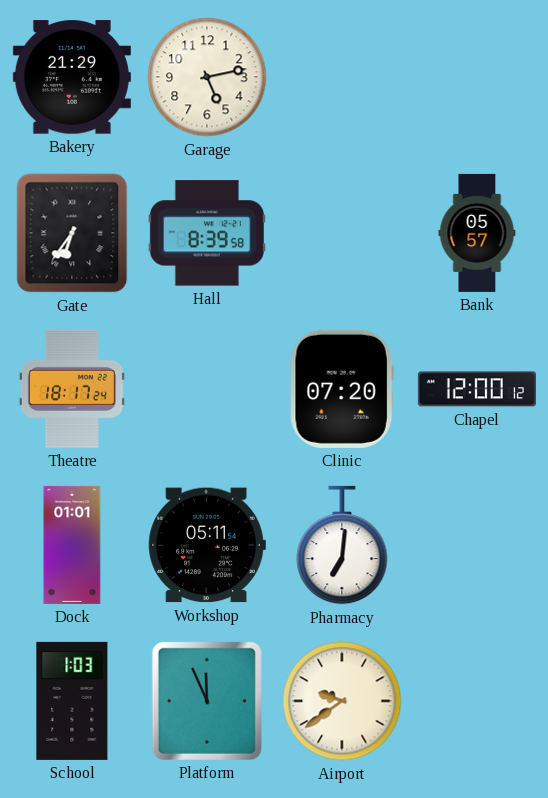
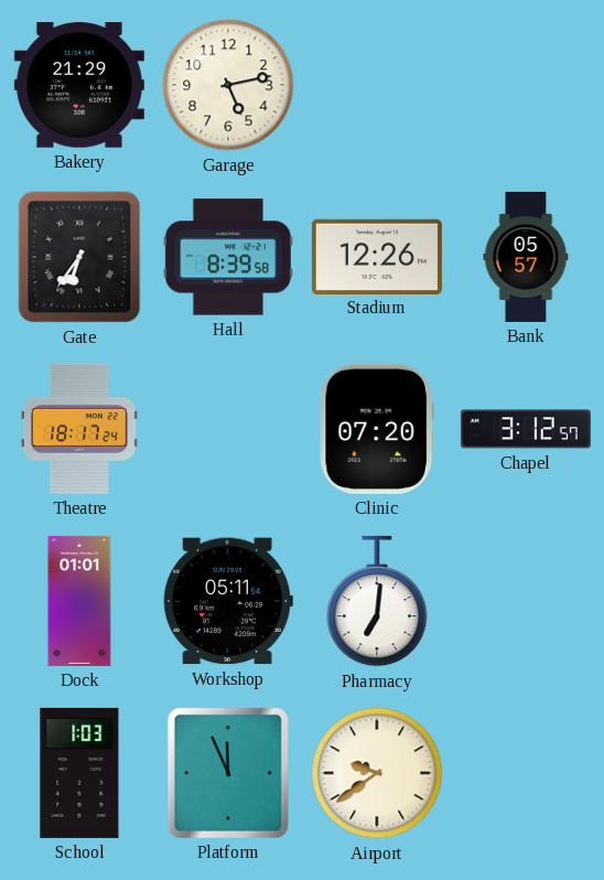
Stadium: none -> 12:26
Chapel: 12:00 -> 3:12
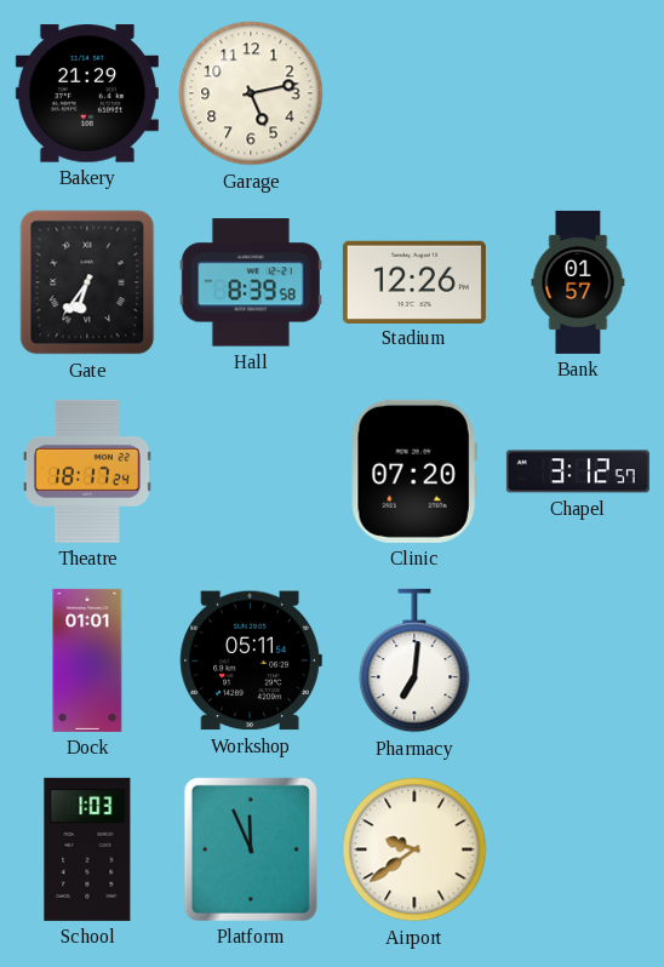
Bank: 05:57 -> 01:57
